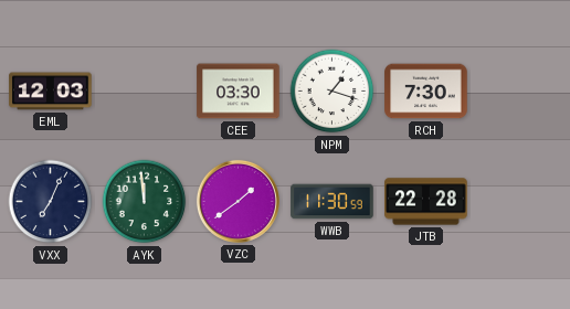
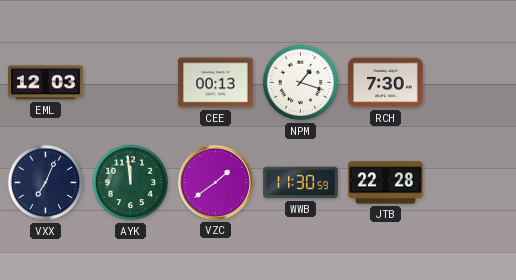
CEE: 03:30 -> 00:13
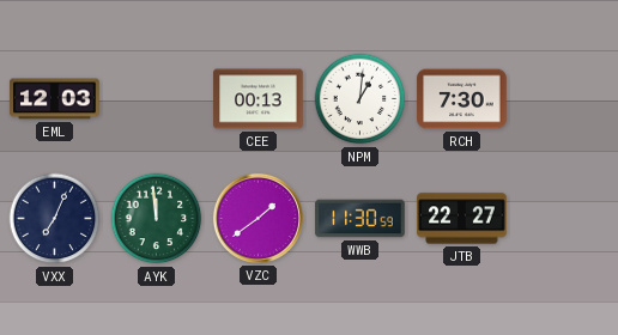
NPM: 1:18 -> 1:01
JTB: 22:28 -> 22:27
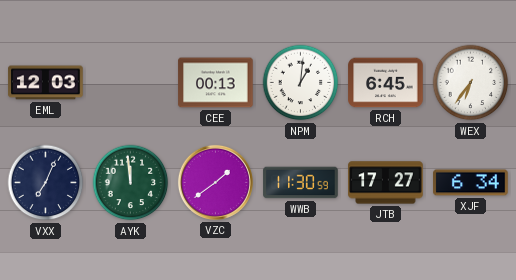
RCH: 7:30 -> 6:45
WEX: none -> 6:36
JTB: 22:27 -> 17:27
XJF: none -> 6:34
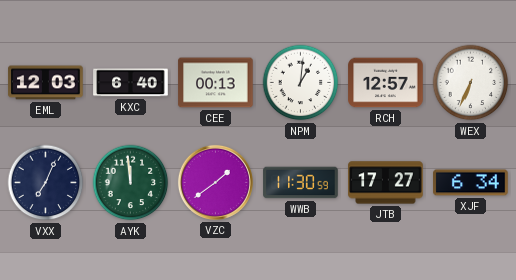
KXC: none -> 6:40
RCH: 6:45 -> 12:57
WEX: 6:36 -> 6:34
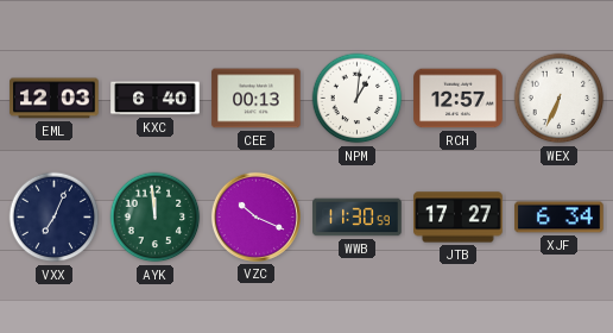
VZC: 1:39 -> 10:19
